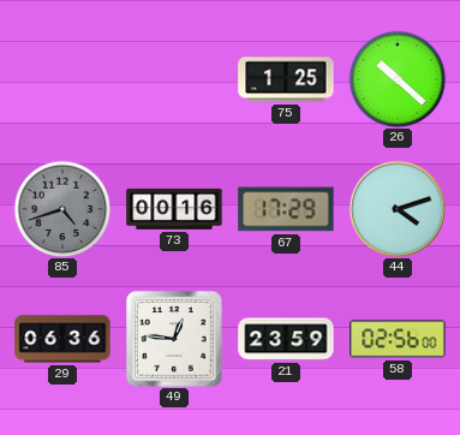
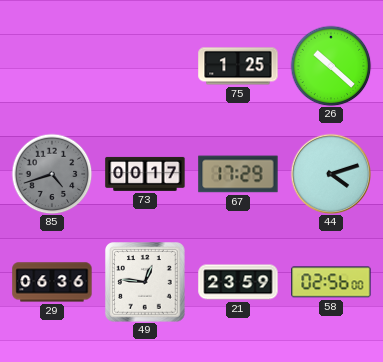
73: 00:16 -> 00:17
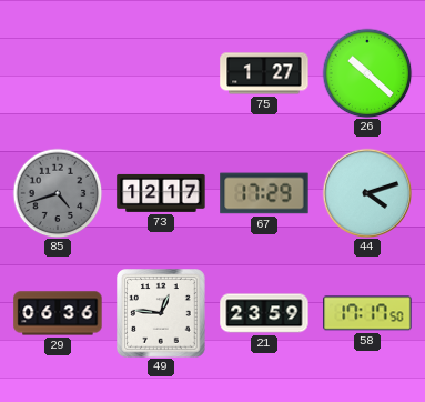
75: 1:25 -> 1:27
73: 00:17 -> 12:17
58: 02:56 -> 17:17
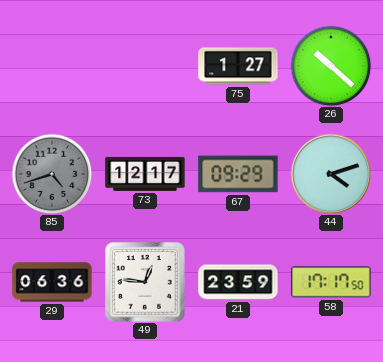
67: 17:29 -> 09:29
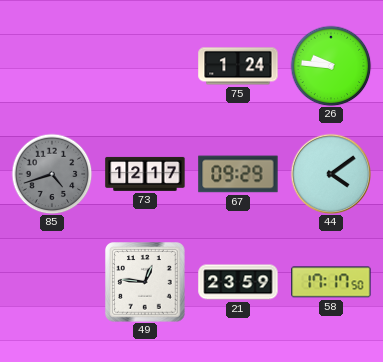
75: 1:27 -> 1:24
26: 10:22 -> 9:46
44: 4:12 -> 4:09
29: 06:36 -> none
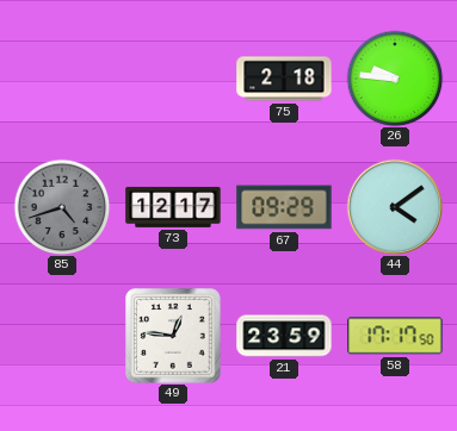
75: 1:24 -> 2:18
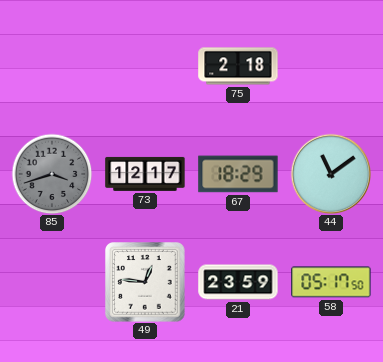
26: 9:46 -> none
85: 4:42 -> 3:42
67: 09:29 -> 18:29
44: 4:09 -> 11:09
58: 17:17 -> 05:17
